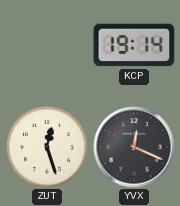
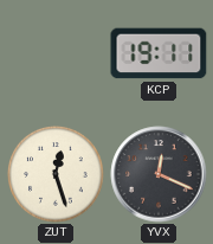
KCP: 19:14 -> 19:11
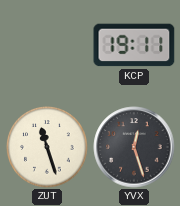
ZUT: 12:27 -> 11:27
YVX: 12:19 -> 12:27
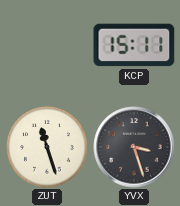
KCP: 19:11 -> 15:11
YVX: 12:27 -> 3:27
